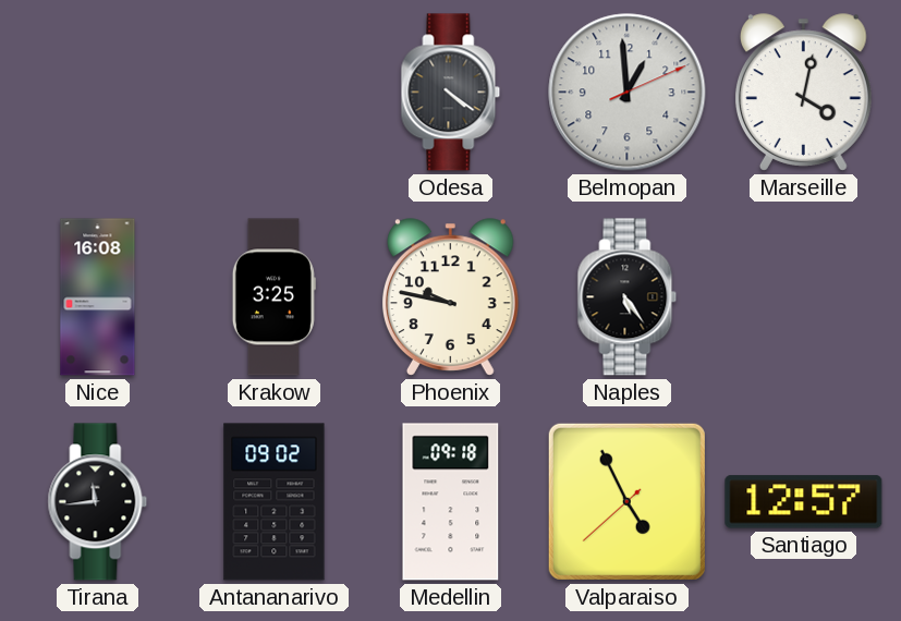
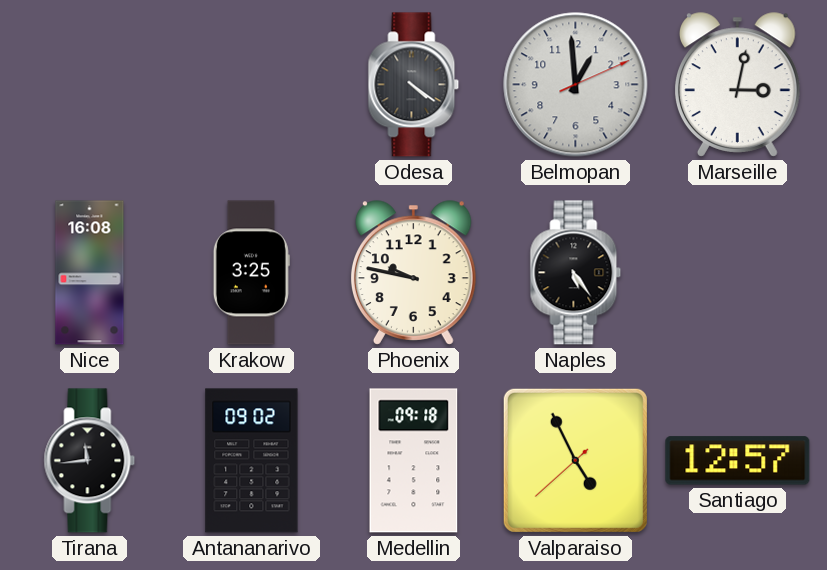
Marseille: 4:02 -> 3:02
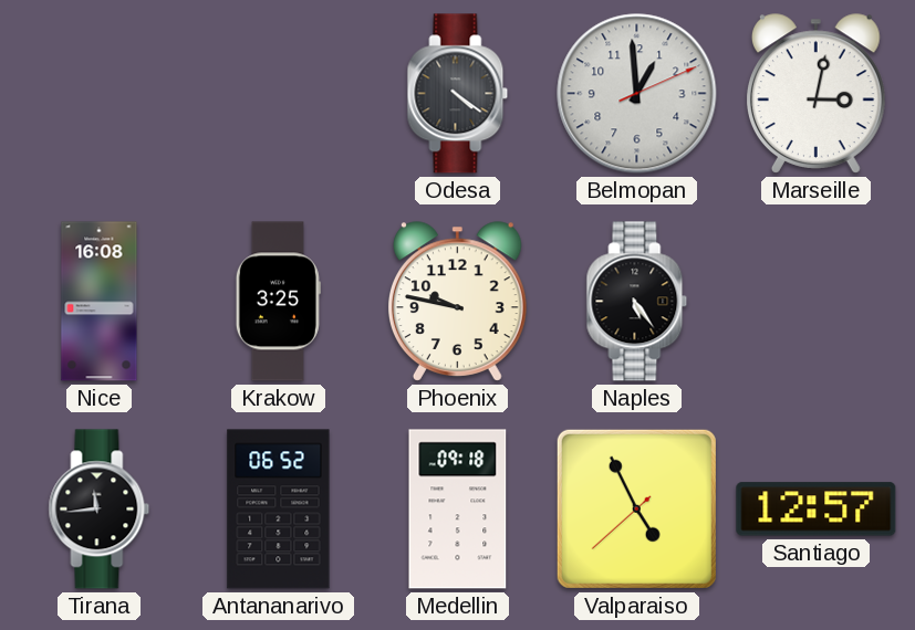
Antananarivo: 09:02 -> 06:52
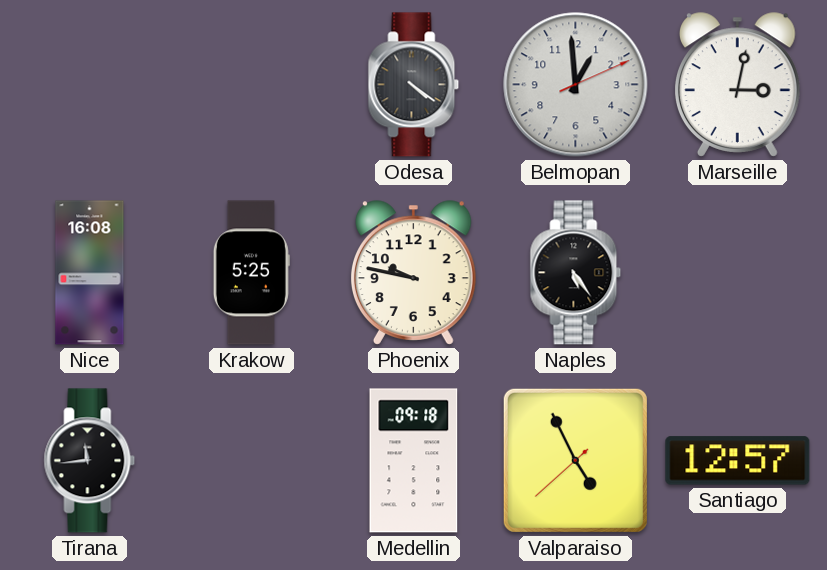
Krakow: 3:25 -> 5:25
Antananarivo: 06:52 -> none
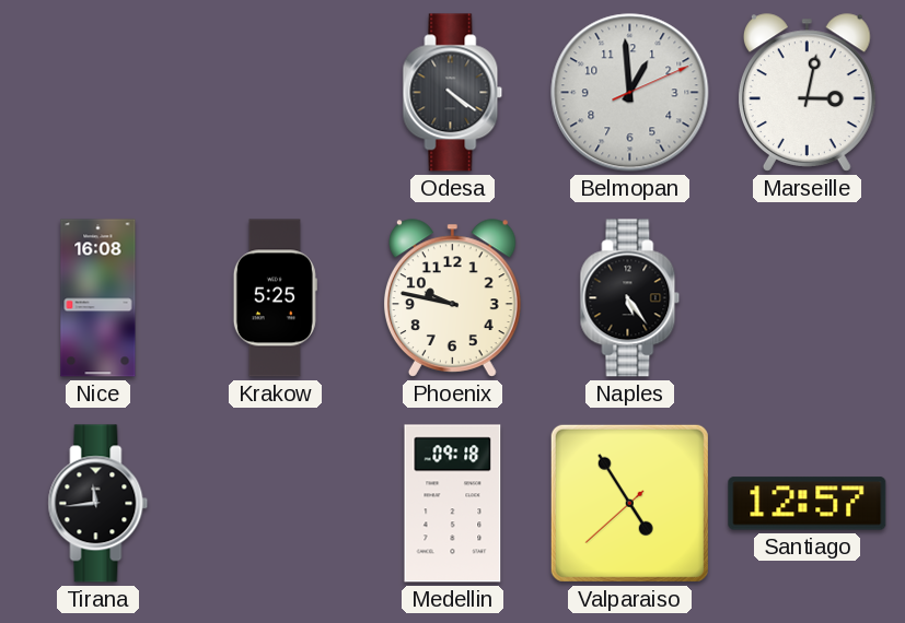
Valparaiso: 4:55 -> 4:54
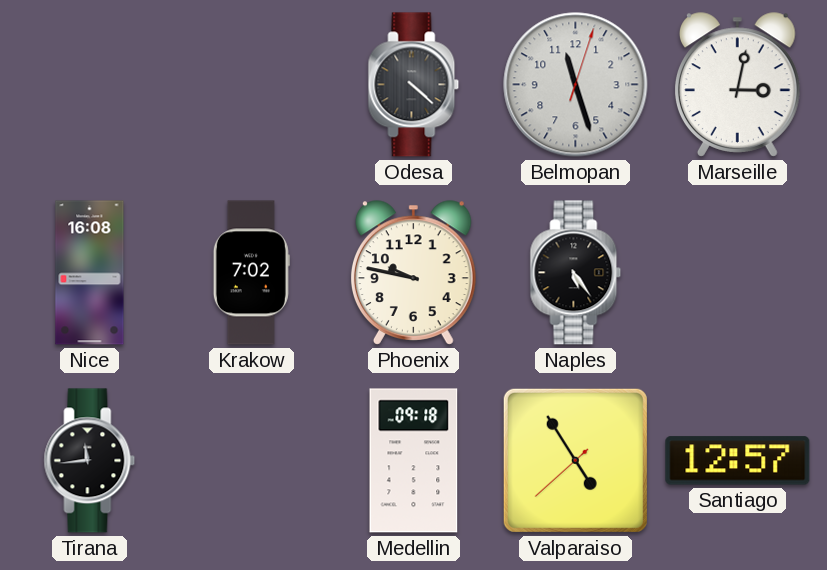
Odesa: 4:21 -> 4:22
Belmopan: 12:59 -> 11:27
Krakow: 5:25 -> 7:02
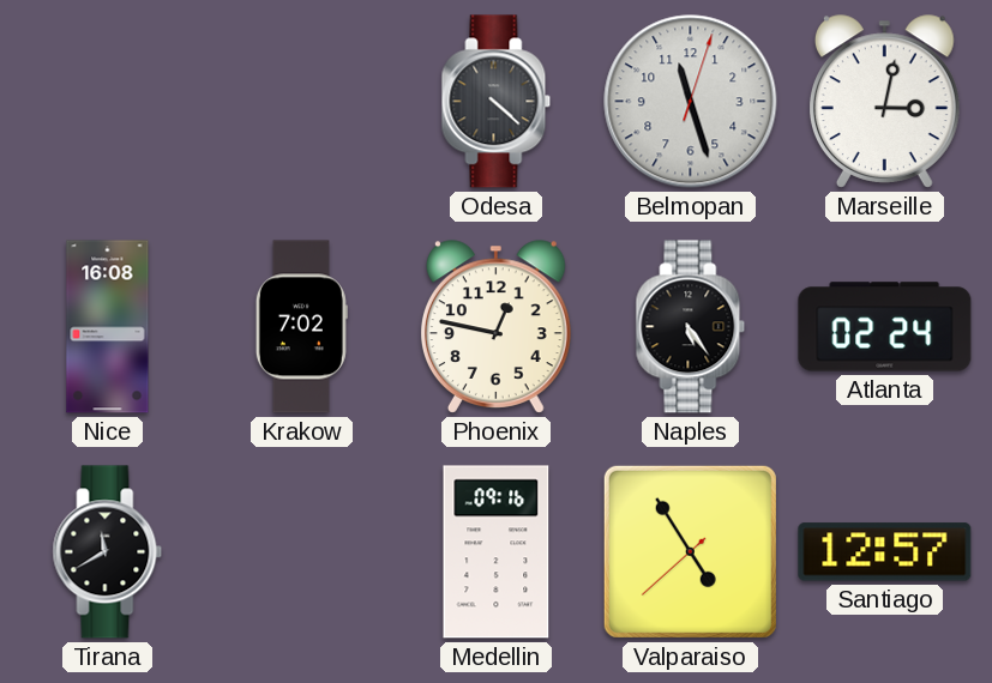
Phoenix: 9:47 -> 12:47
Atlanta: none -> 02:24
Tirana: 11:44 -> 11:40
Medellin: 09:18 -> 09:16
